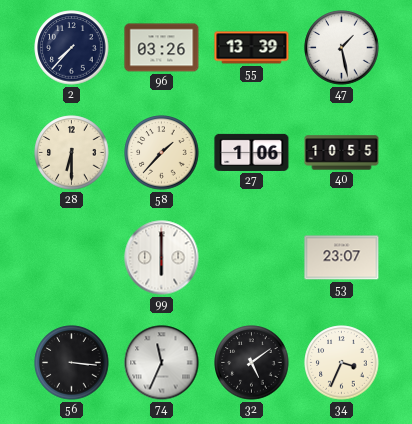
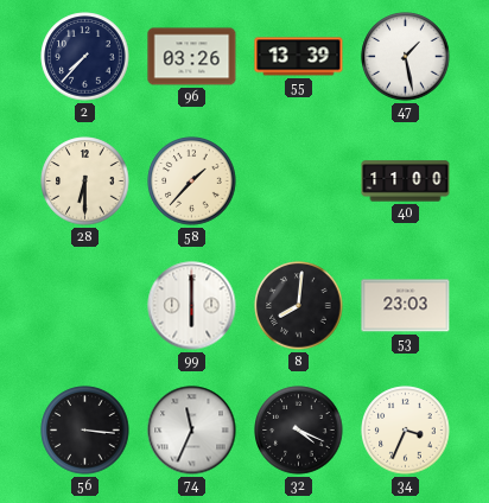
27: 1:06 -> none
40: 10:55 -> 11:00
8: none -> 8:01
53: 23:07 -> 23:03
32: 5:09 -> 4:19
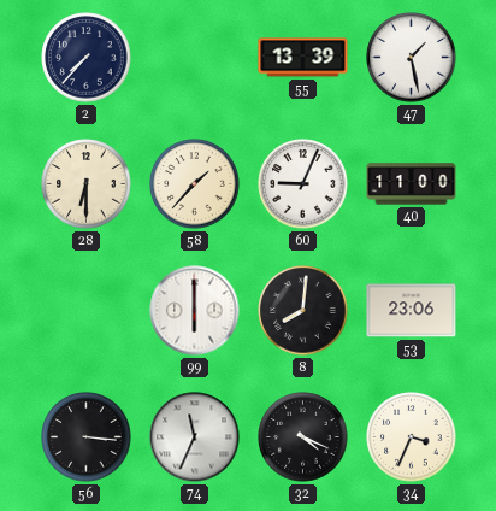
96: 03:26 -> none
60: none -> 9:04
53: 23:03 -> 23:06
